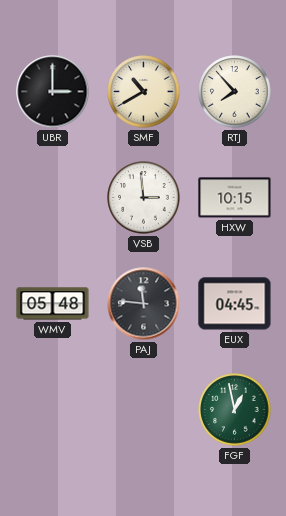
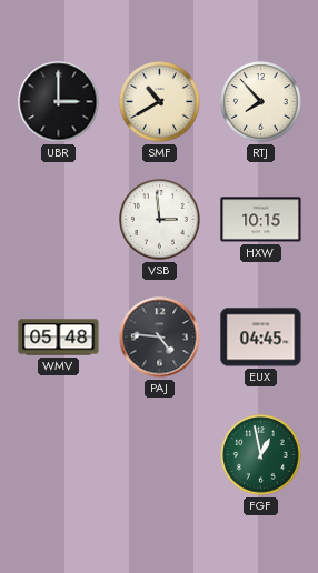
PAJ: 11:46 -> 4:46
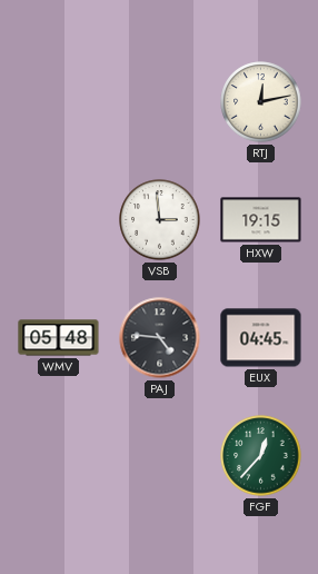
UBR: 3:00 -> none
SMF: 10:40 -> none
RTJ: 7:53 -> 12:13
HXW: 10:15 -> 19:15
FGF: 12:58 -> 12:37
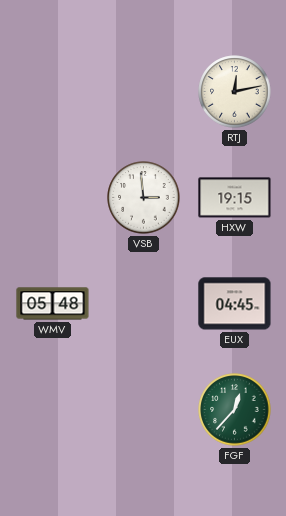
PAJ: 4:46 -> none
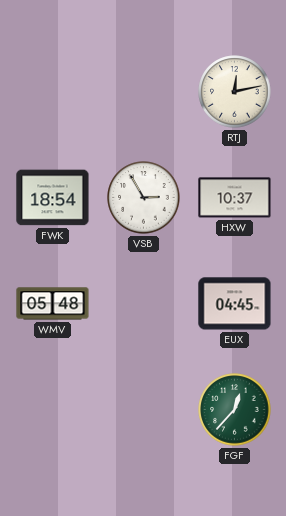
FWK: none -> 18:54
VSB: 2:59 -> 2:55
HXW: 19:15 -> 10:37
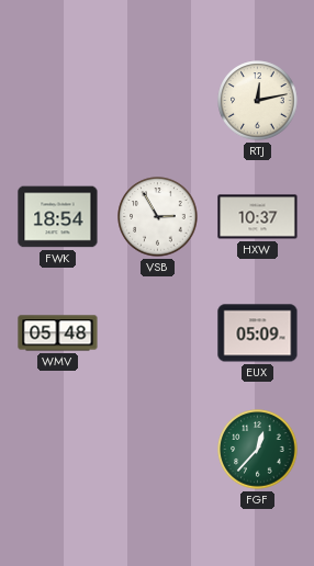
EUX: 04:45 -> 05:09
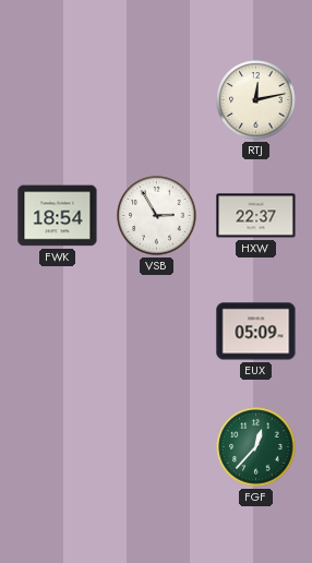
HXW: 10:37 -> 22:37
WMV: 05:48 -> none
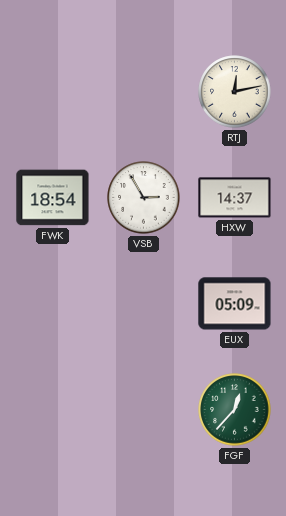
HXW: 22:37 -> 14:37
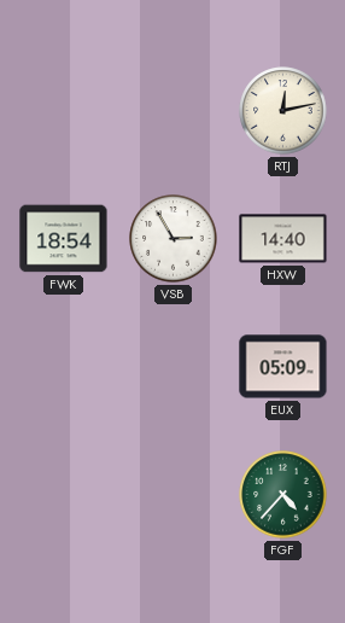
HXW: 14:37 -> 14:40
FGF: 12:37 -> 4:37
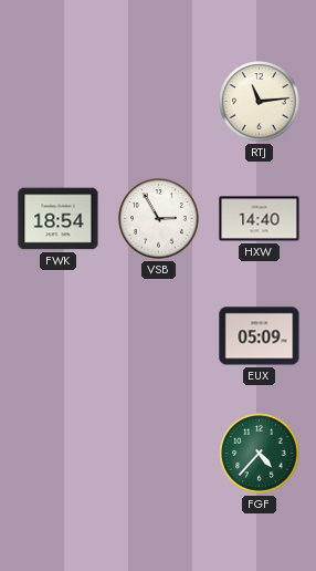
RTJ: 12:13 -> 11:14
